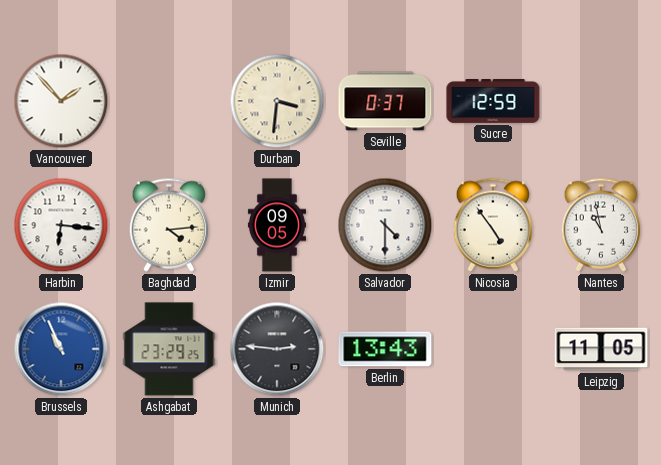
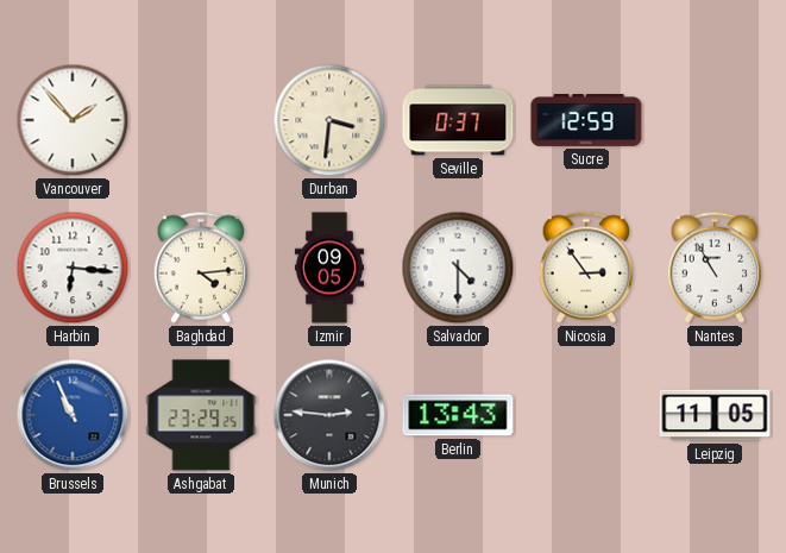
Nicosia: 4:54 -> 2:54
Nantes: 10:58 -> 10:55
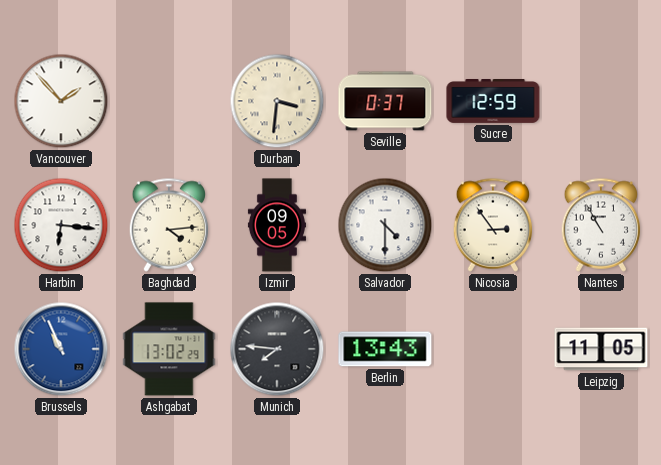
Ashgabat: 23:29 -> 13:02
Munich: 2:46 -> 7:46
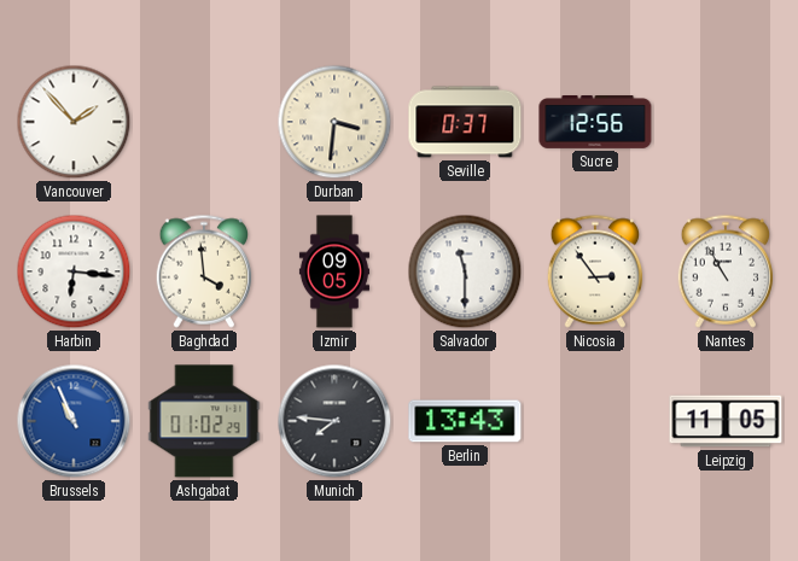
Sucre: 12:59 -> 12:56
Baghdad: 4:14 -> 3:59
Salvador: 4:30 -> 11:30
Ashgabat: 13:02 -> 01:02
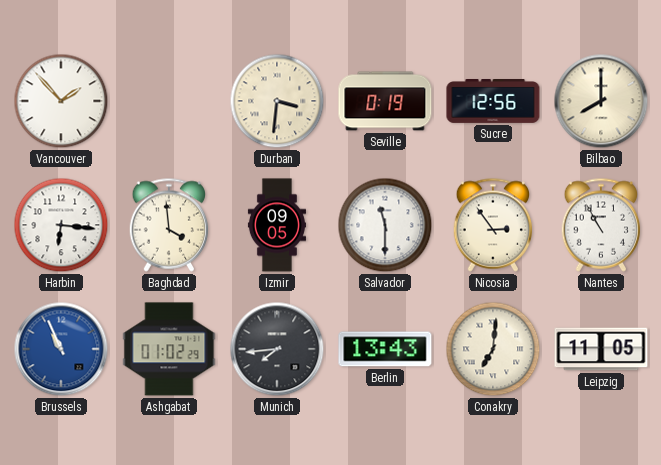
Seville: 0:37 -> 0:19
Bilbao: none -> 8:00
Munich: 7:46 -> 7:44
Conakry: none -> 7:01
